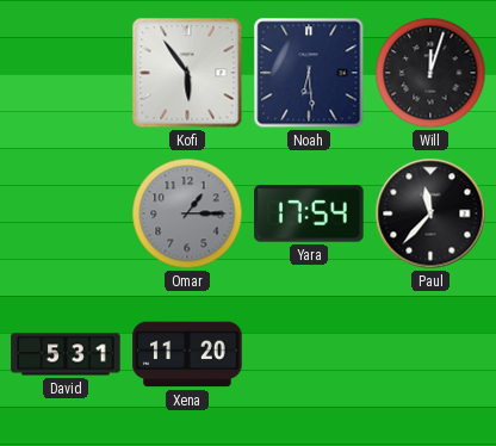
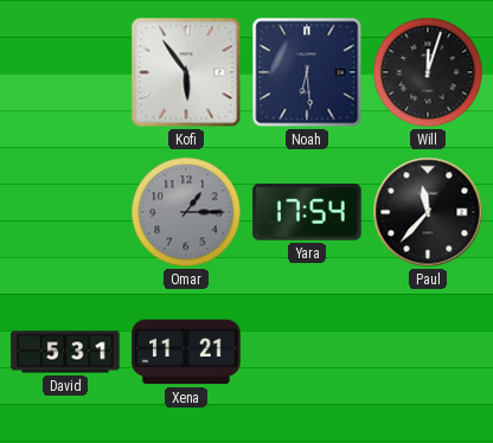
Xena: 11:20 -> 11:21
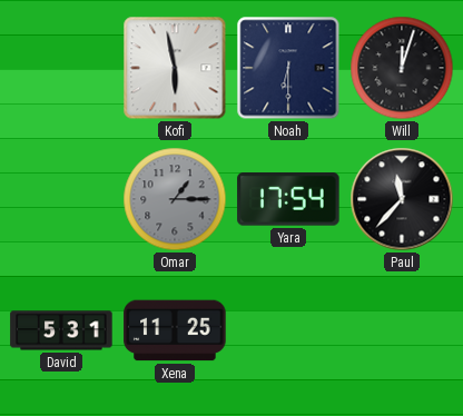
Kofi: 5:54 -> 5:58
Noah: 6:29 -> 6:30
Xena: 11:21 -> 11:25
